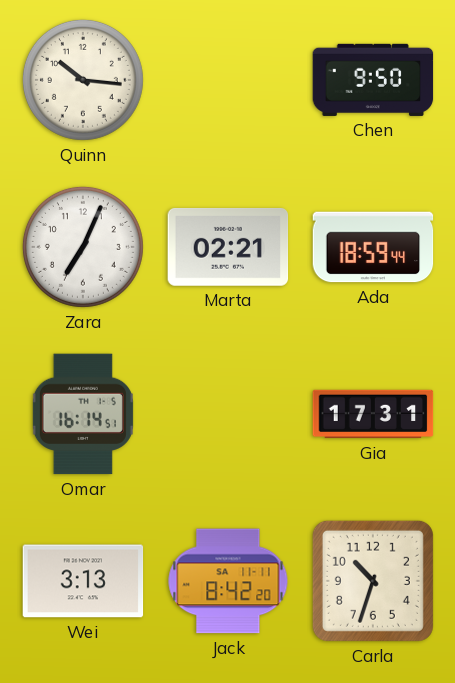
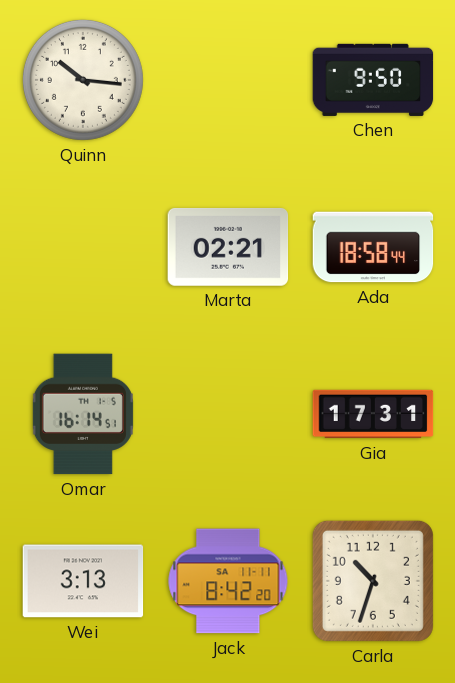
Zara: 7:04 -> none
Ada: 18:59 -> 18:58
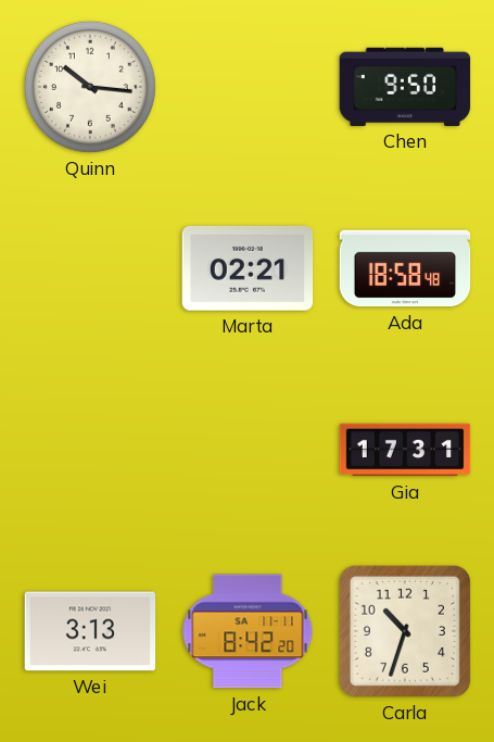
Ada: 18:58:44 -> 18:58:48
Omar: 16:14 -> none
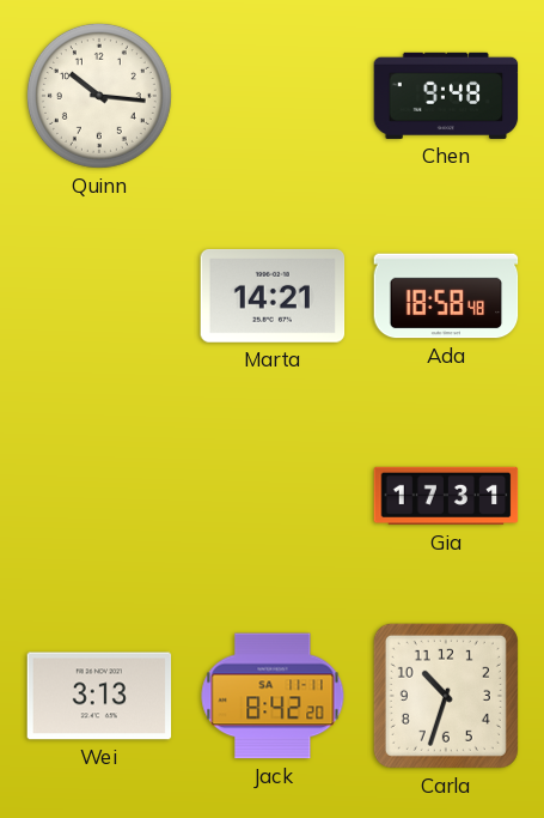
Chen: 9:50 -> 9:48
Marta: 02:21 -> 14:21
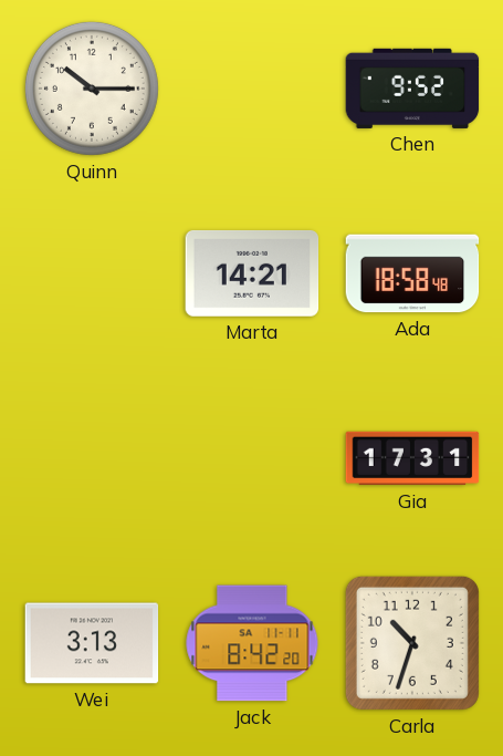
Quinn: 10:16 -> 10:15
Chen: 9:48 -> 9:52
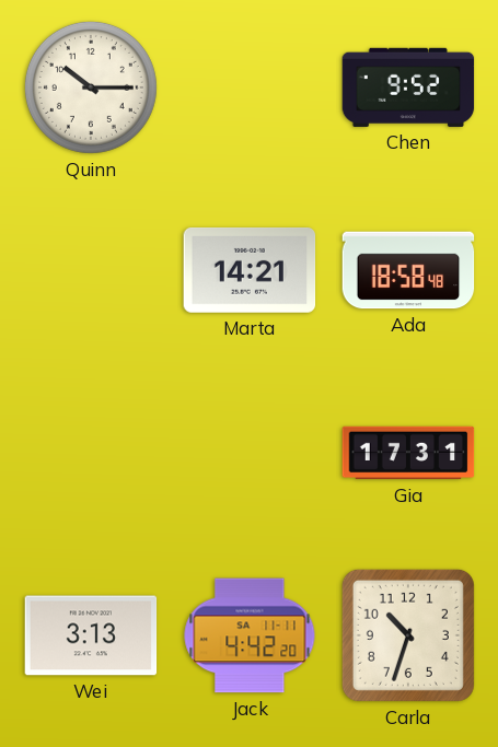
Jack: 8:42 -> 4:42
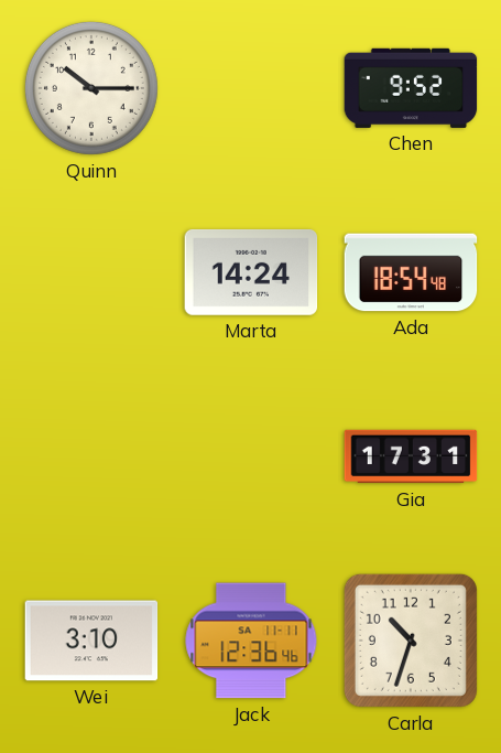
Marta: 14:21 -> 14:24
Ada: 18:58 -> 18:54
Wei: 3:13 -> 3:10
Jack: 4:42 -> 12:36
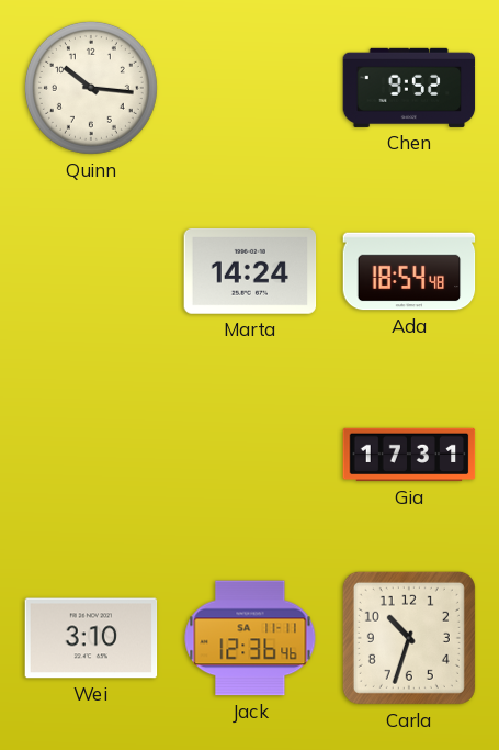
Quinn: 10:15 -> 10:16
